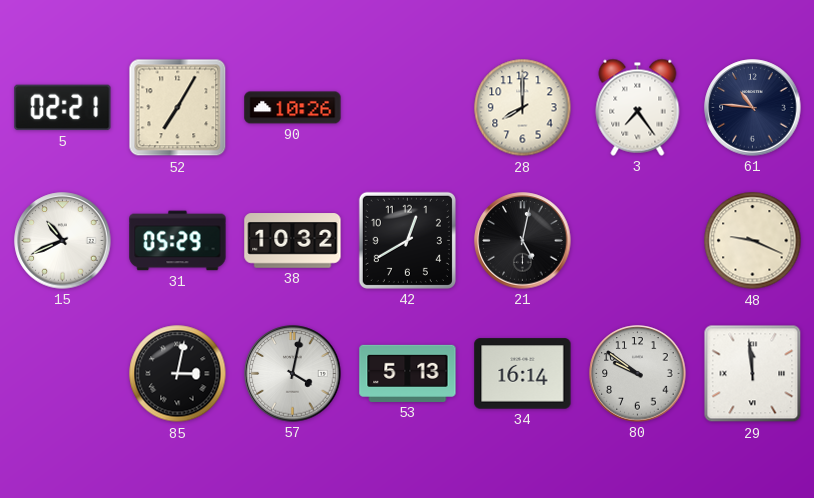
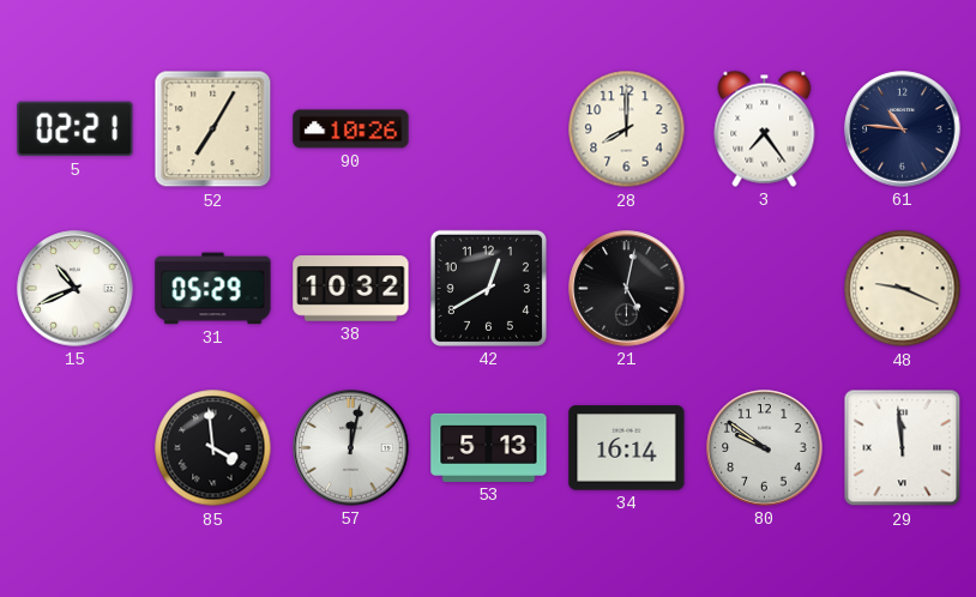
85: 3:02 -> 3:59
57: 4:02 -> 12:02
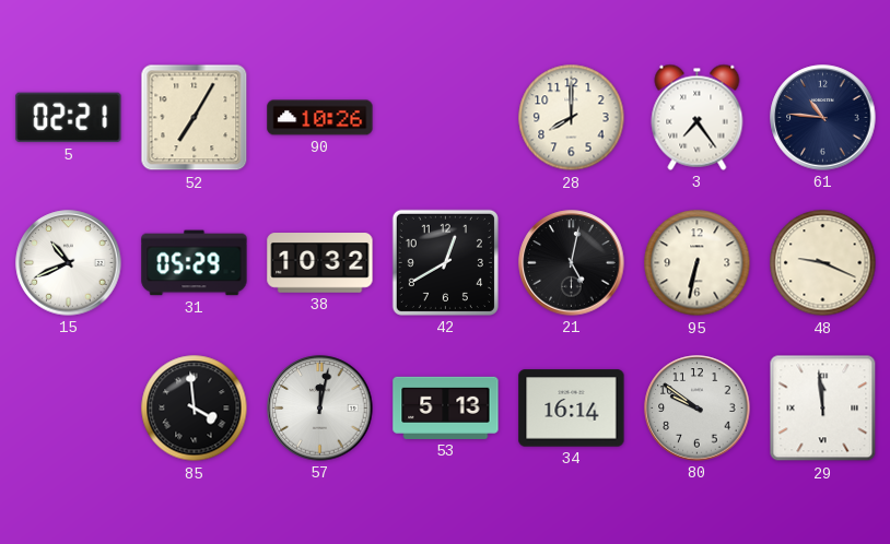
95: none -> 6:32
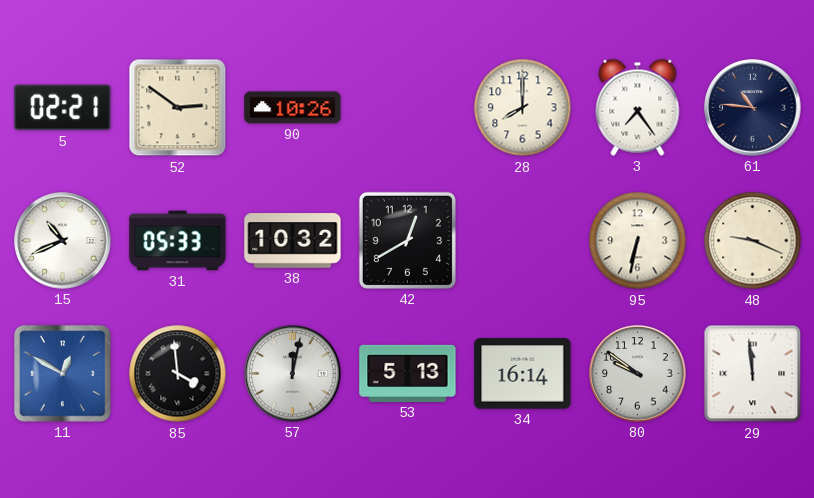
52: 7:05 -> 2:51
31: 05:29 -> 05:33
21: 5:02 -> none
11: none -> 12:50
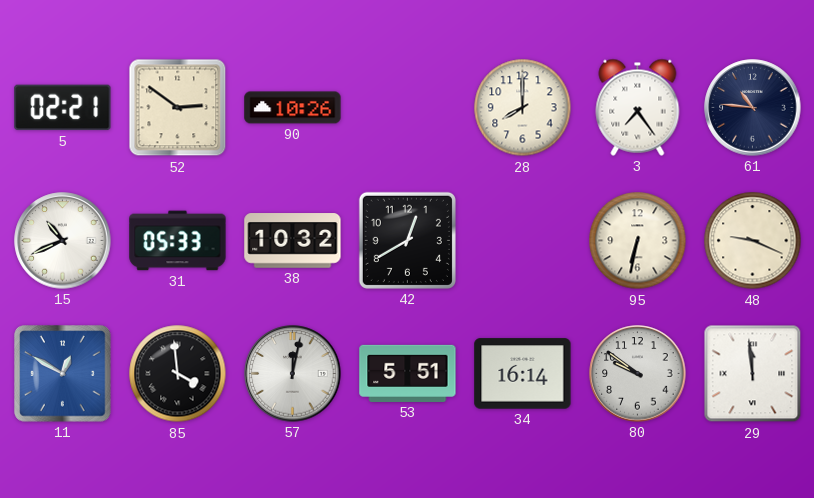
53: 5:13 -> 5:51
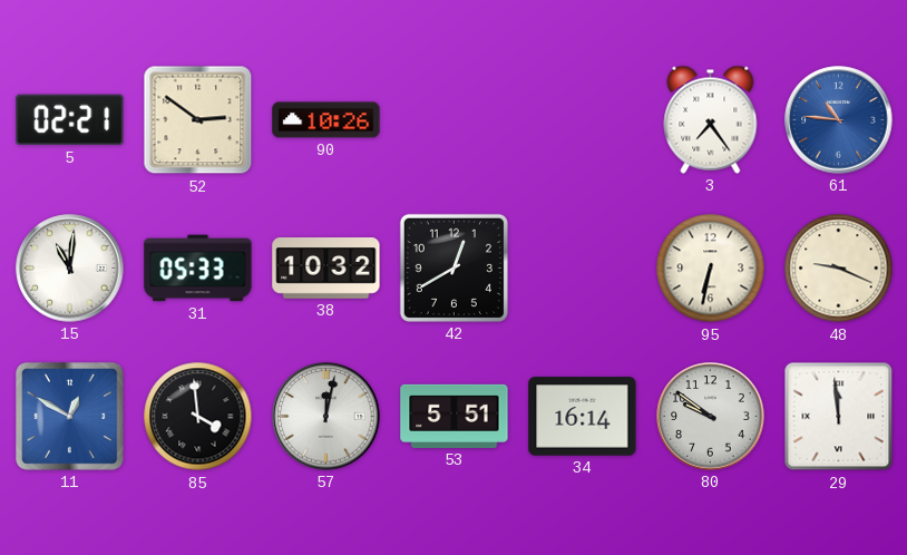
28: 8:00 -> none
61 dial: navy -> blue
15: 10:41 -> 11:01
